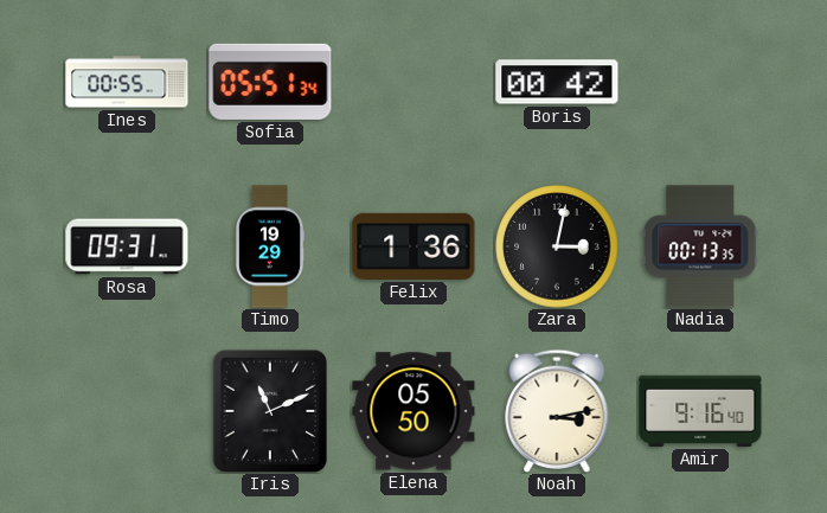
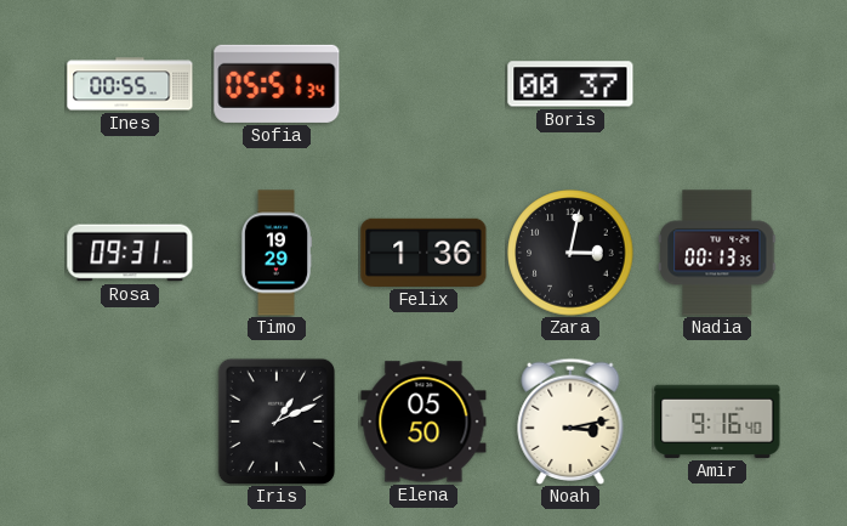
Boris: 00:42 -> 00:37
Iris: 11:11 -> 1:11
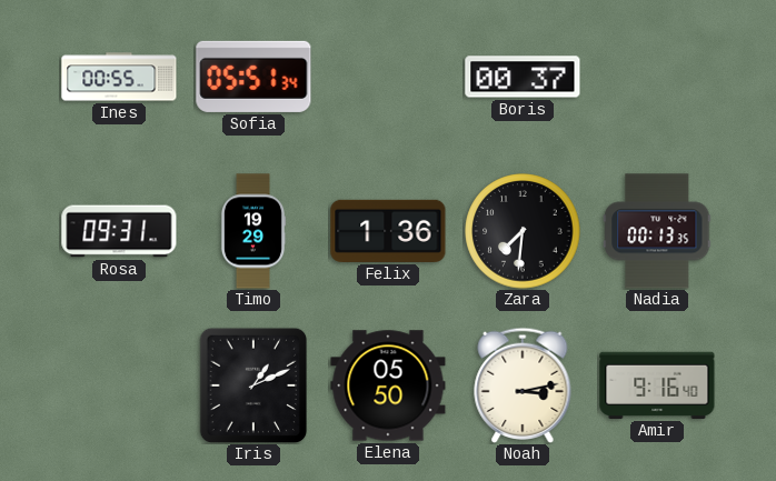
Zara: 3:02 -> 7:31
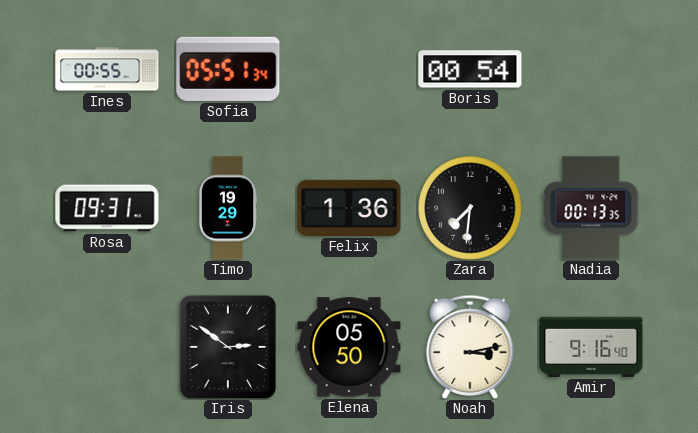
Boris: 00:37 -> 00:54
Iris: 1:11 -> 2:51
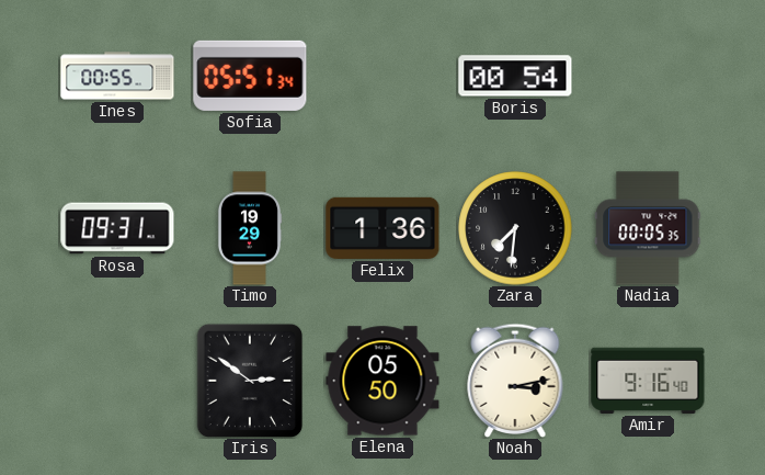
Nadia: 00:13 -> 00:05
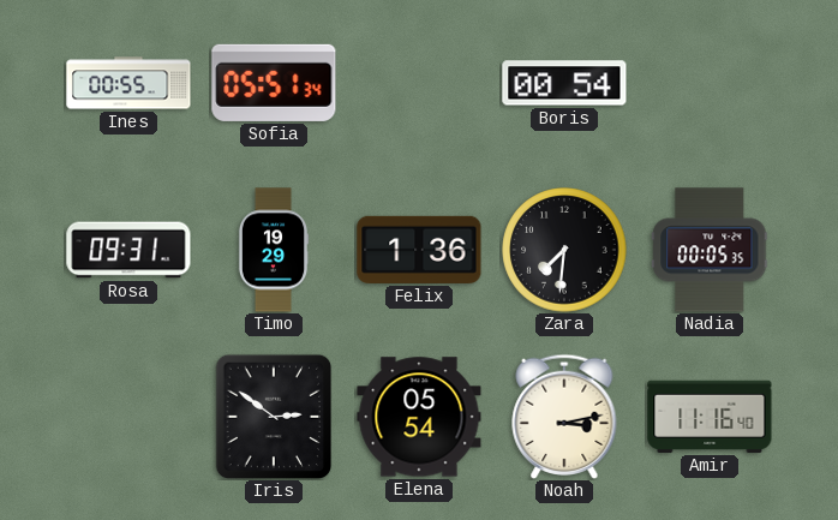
Elena: 05:50 -> 05:54
Amir: 9:16 -> 11:16
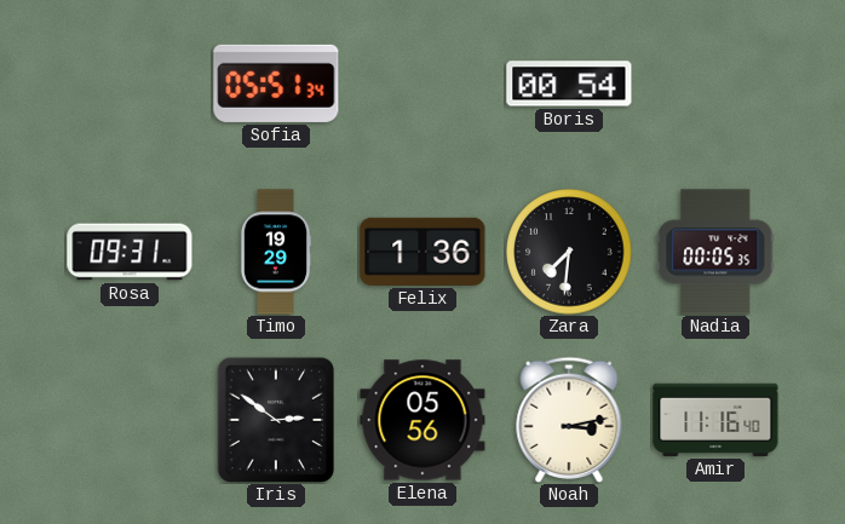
Ines: 00:55 -> none
Elena: 05:54 -> 05:56
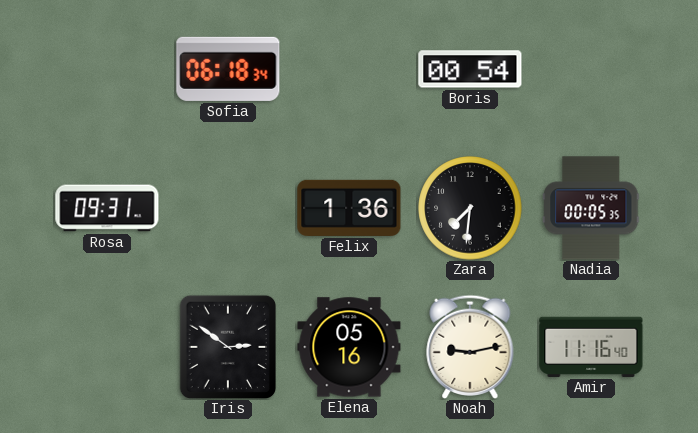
Sofia: 05:51 -> 06:18
Timo: 19:29 -> none
Elena: 05:56 -> 05:16
Noah: 3:13 -> 9:13
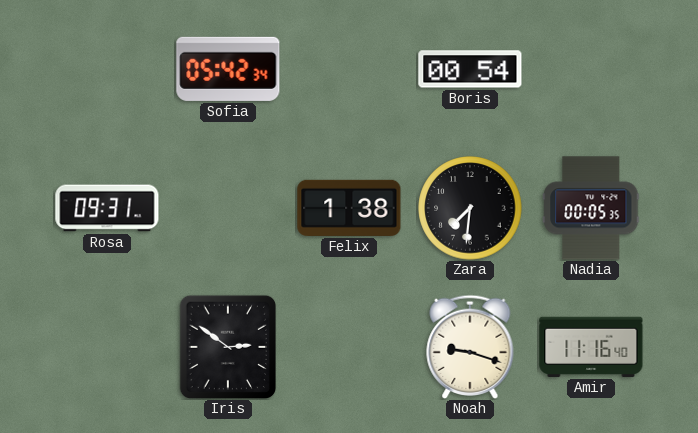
Sofia: 06:18 -> 05:42
Felix: 1:36 -> 1:38
Elena: 05:16 -> none
Noah: 9:13 -> 9:18
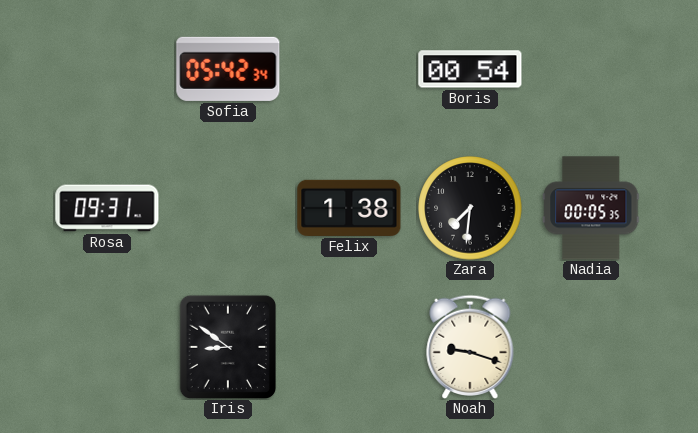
Iris: 2:51 -> 8:51
Amir: 11:16 -> none
